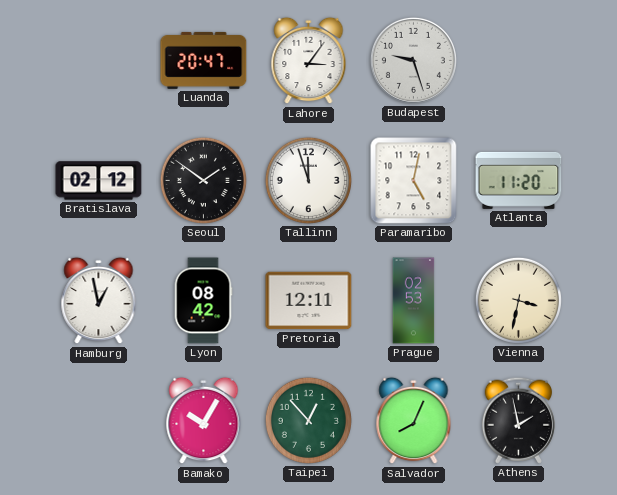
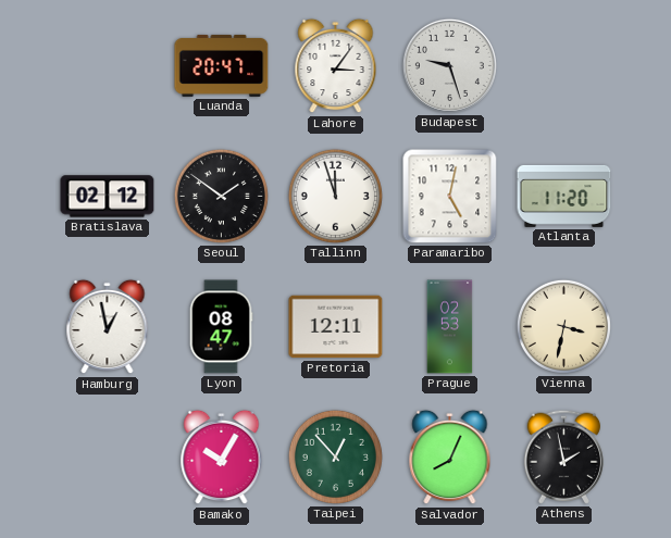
Lyon: 08:42 -> 08:47
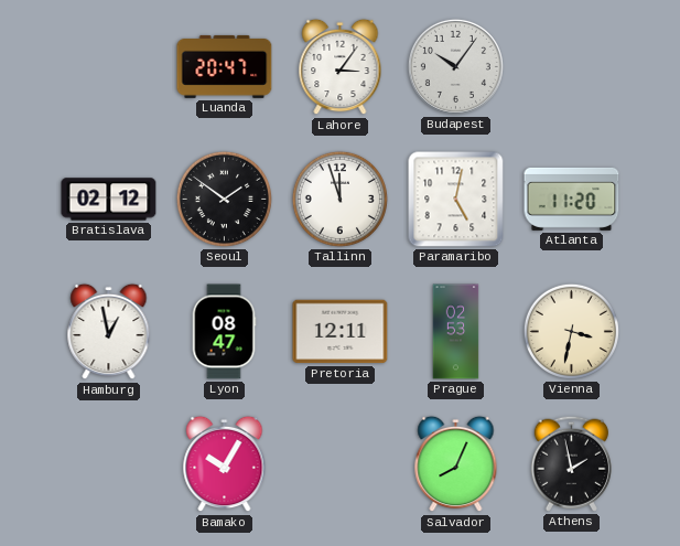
Budapest: 9:27 -> 10:06
Taipei: 12:53 -> none
